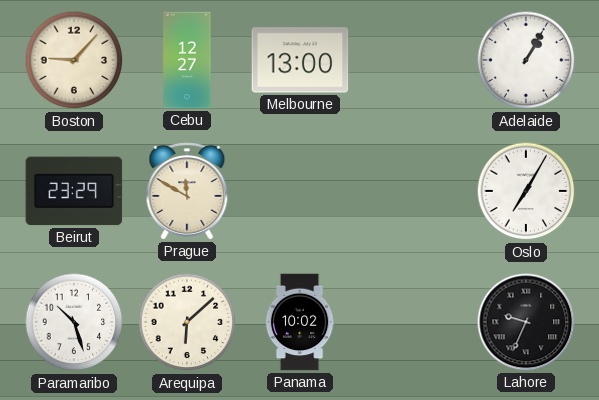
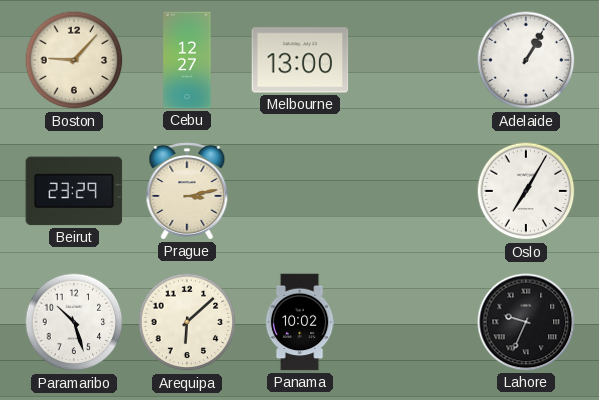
Prague: 11:50 -> 3:13
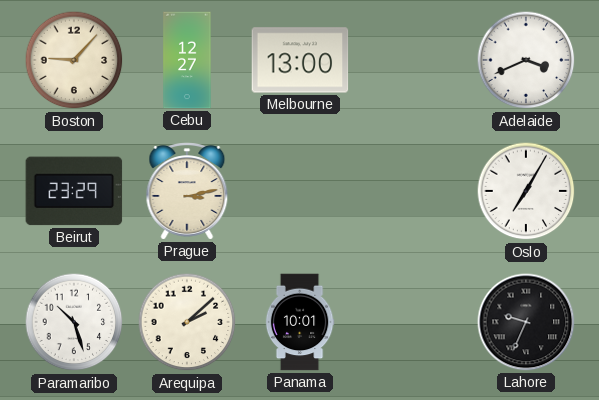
Adelaide: 1:05 -> 3:41
Arequipa: 6:08 -> 2:08
Panama: 10:02 -> 10:01
